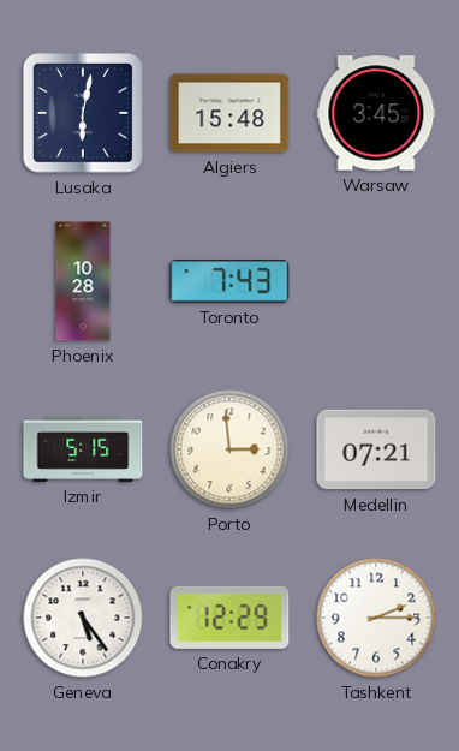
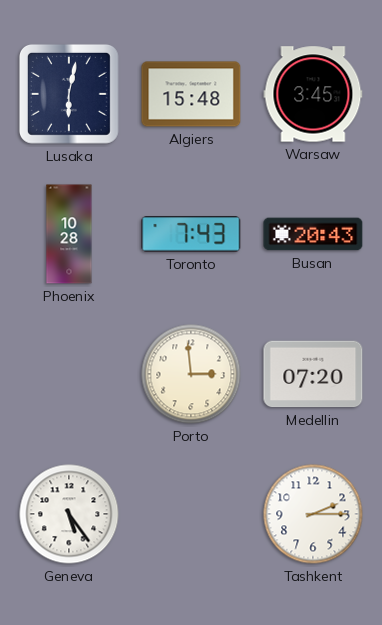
Busan: none -> 20:43
Izmir: 5:15 -> none
Medellin: 07:21 -> 07:20
Conakry: 12:29 -> none
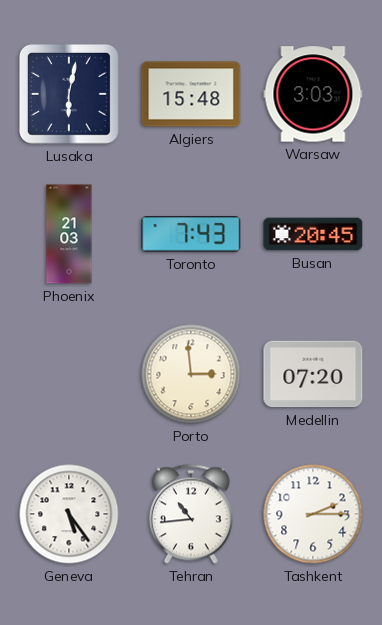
Warsaw: 3:45 -> 3:03
Phoenix: 10:28 -> 21:03
Busan: 20:43 -> 20:45
Tehran: none -> 10:44
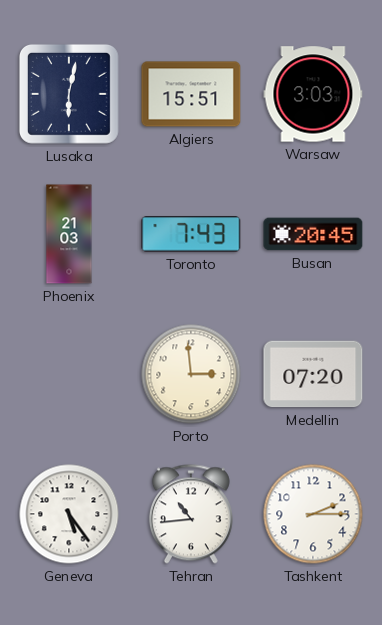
Algiers: 15:48 -> 15:51
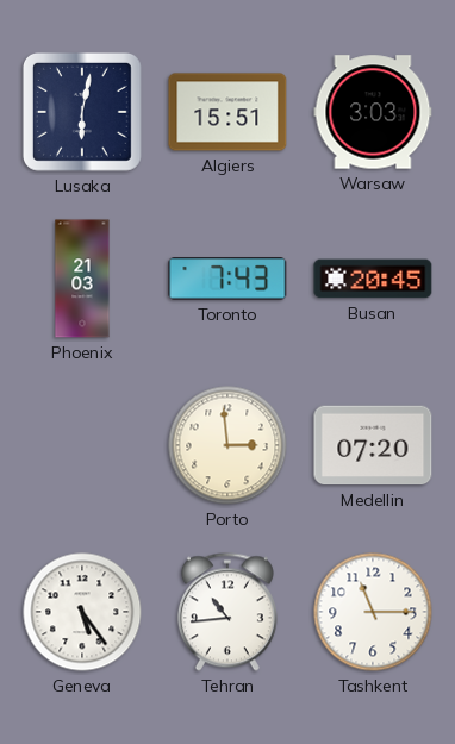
Tashkent: 2:15 -> 11:15
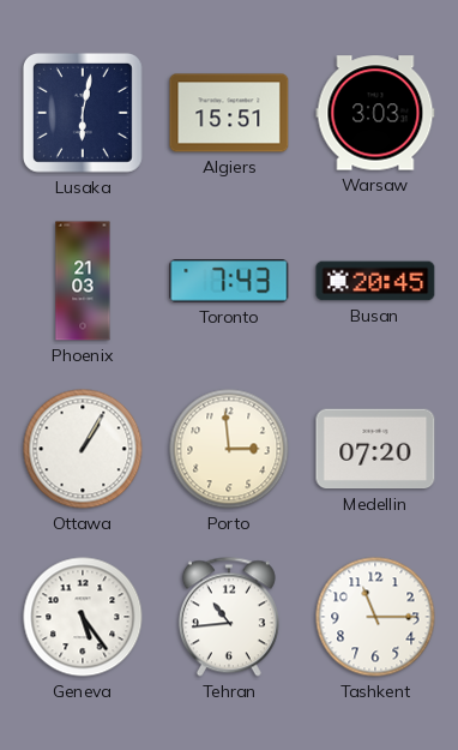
Ottawa: none -> 1:05
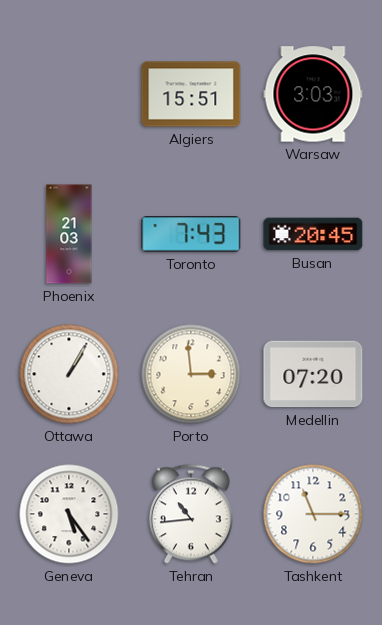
Lusaka: 6:02 -> none
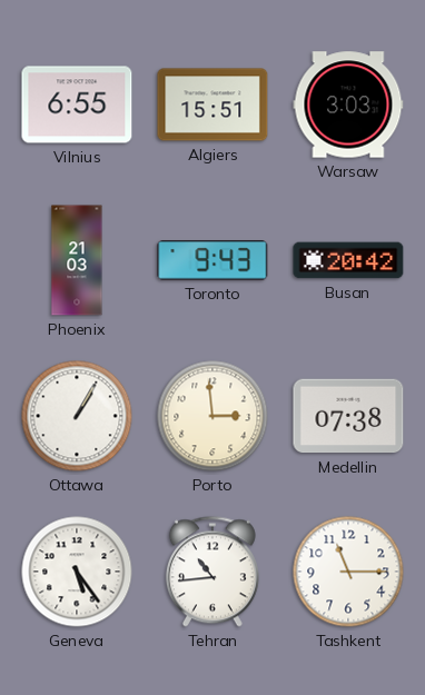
Vilnius: none -> 6:55
Toronto: 7:43 -> 9:43
Busan: 20:45 -> 20:42
Medellin: 07:20 -> 07:38
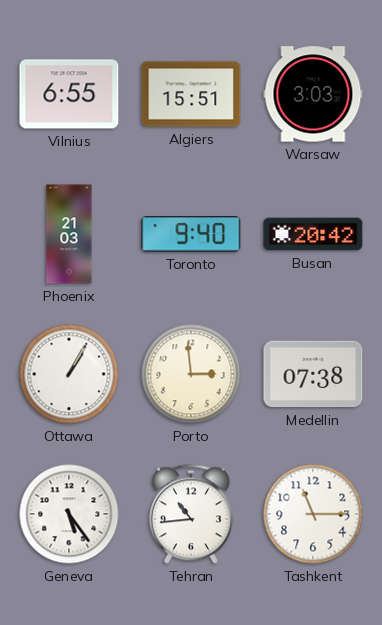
Toronto: 9:43 -> 9:40
